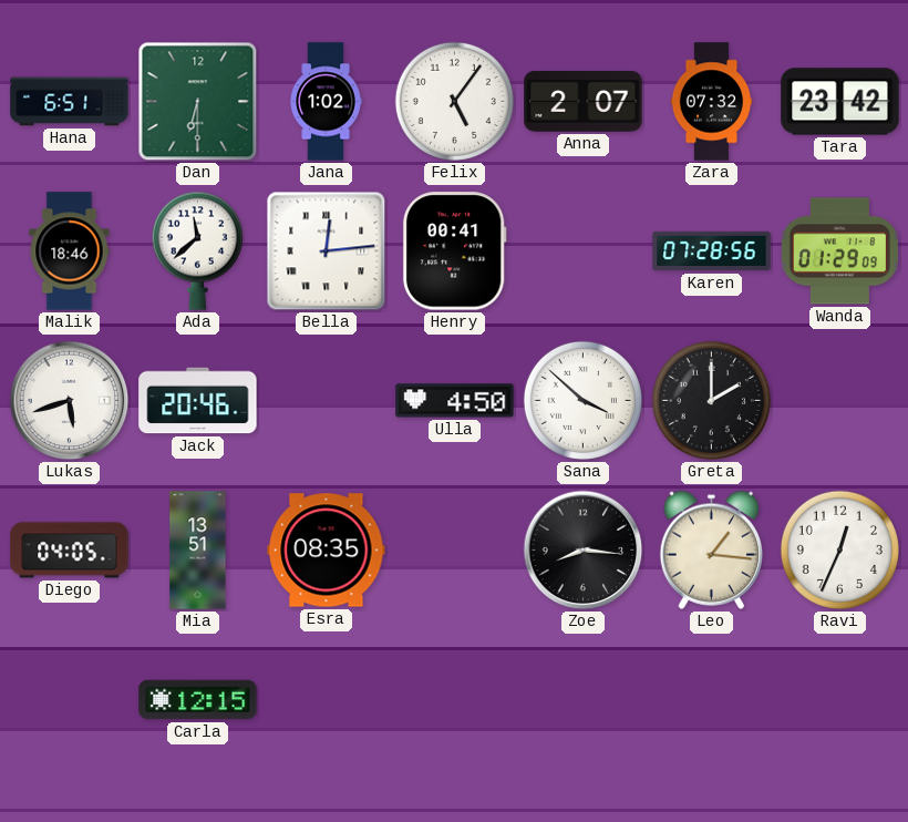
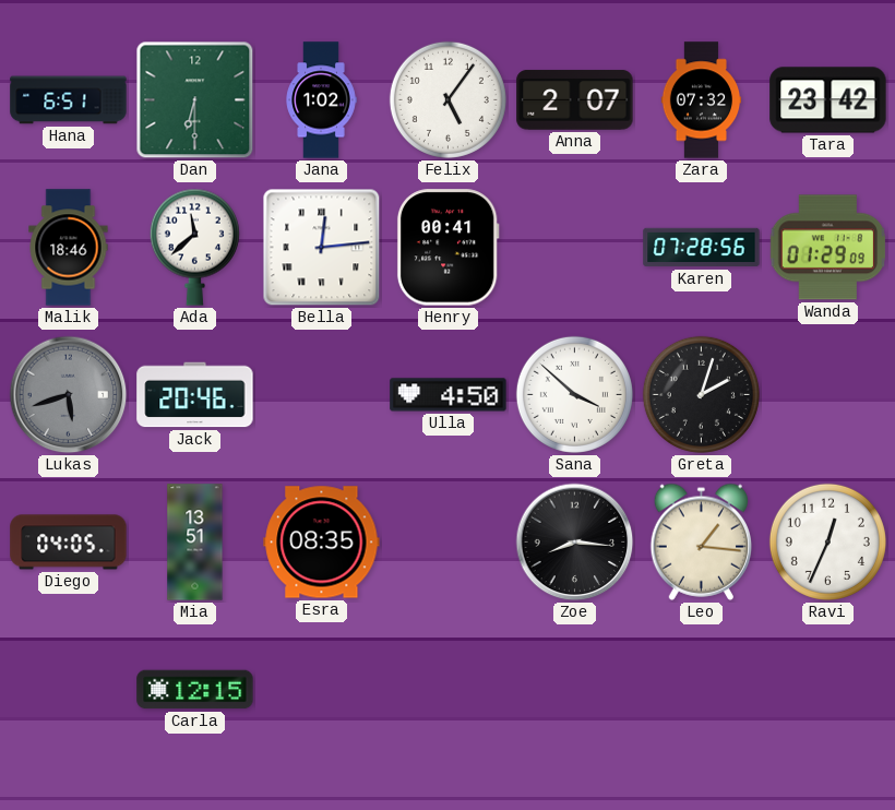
Lukas dial: white -> grey
Greta: 2:00 -> 2:03
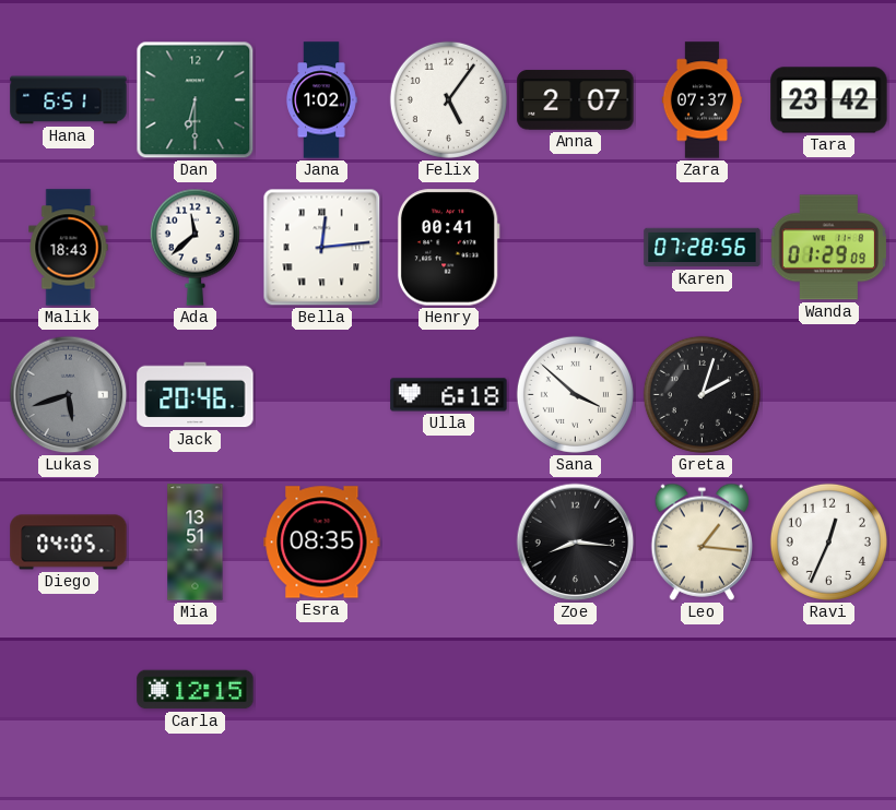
Zara: 07:32 -> 07:37
Malik: 18:46 -> 18:43
Ulla: 4:50 -> 6:18
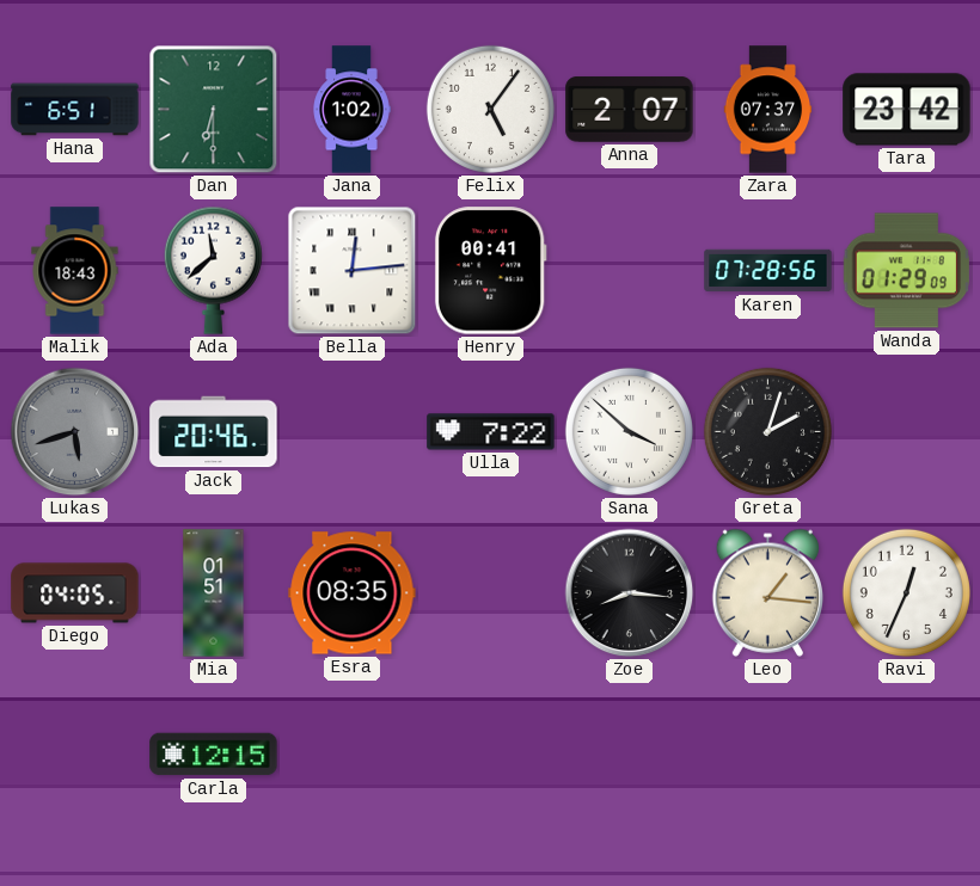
Ulla: 6:18 -> 7:22
Mia: 13:51 -> 01:51
